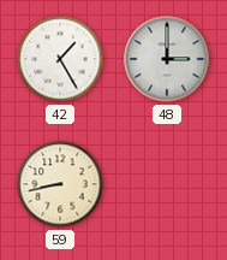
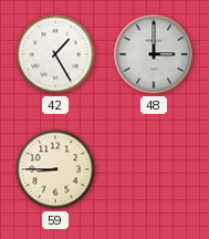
59: 8:43 -> 8:45
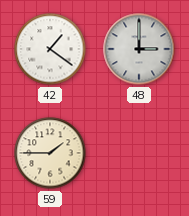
42: 1:25 -> 1:21
59: 8:45 -> 1:45
